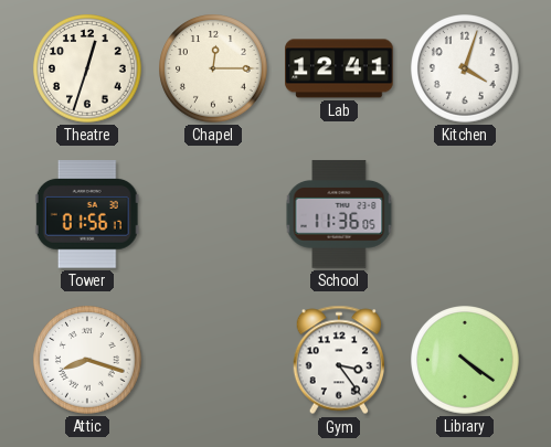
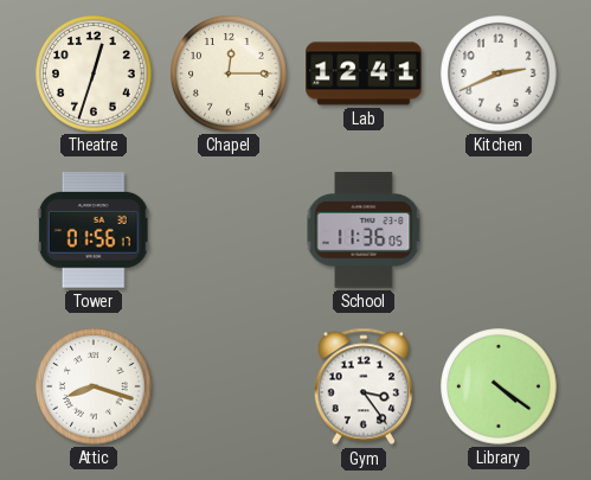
Kitchen: 4:03 -> 2:41
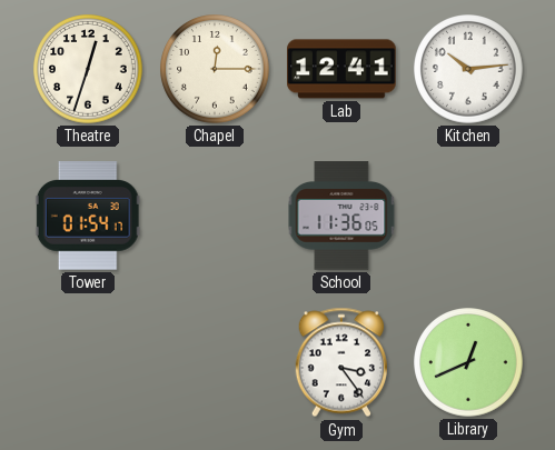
Kitchen: 2:41 -> 10:14
Tower: 01:56 -> 01:54
Attic: 8:18 -> none
Library: 4:21 -> 12:41
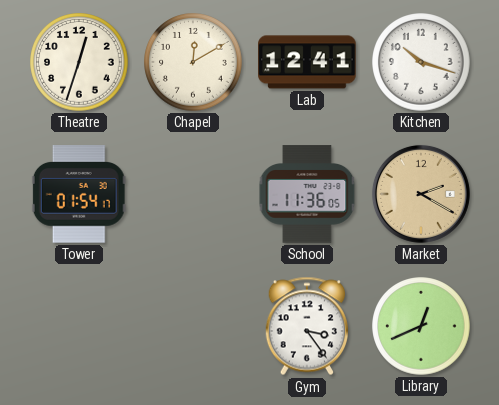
Chapel: 12:15 -> 12:10
Kitchen: 10:14 -> 10:18
Market: none -> 2:20
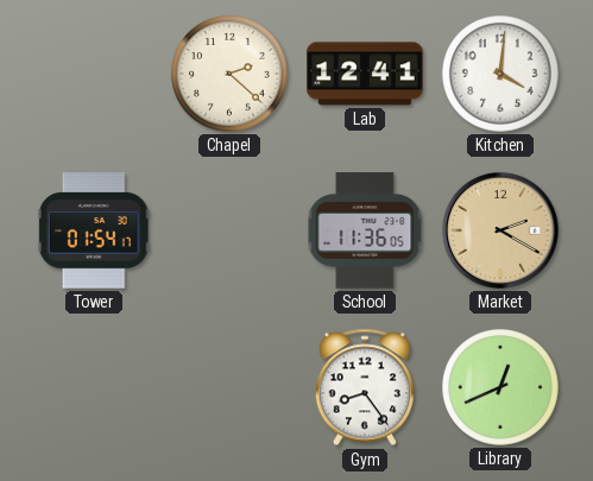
Theatre: 12:33 -> none
Chapel: 12:10 -> 2:22
Kitchen: 10:18 -> 4:01
Gym: 3:24 -> 8:24
